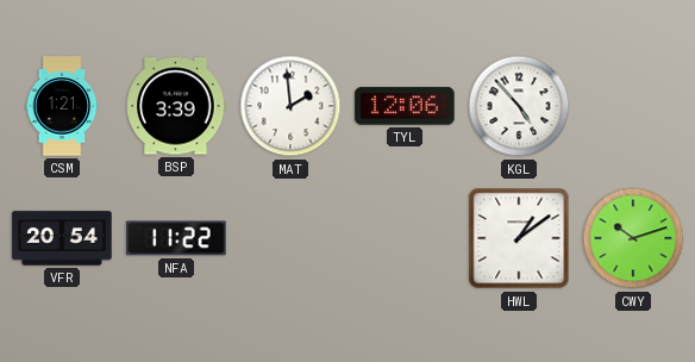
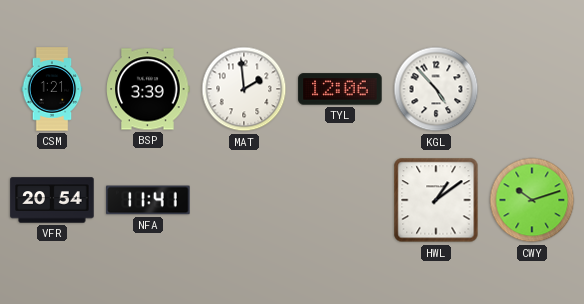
NFA: 11:22 -> 11:41
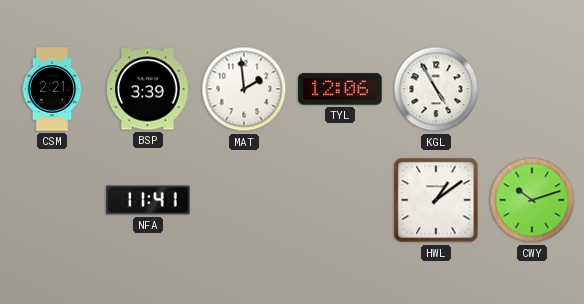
CSM: 1:21 -> 2:21
KGL: 4:53 -> 4:55
VFR: 20:54 -> none
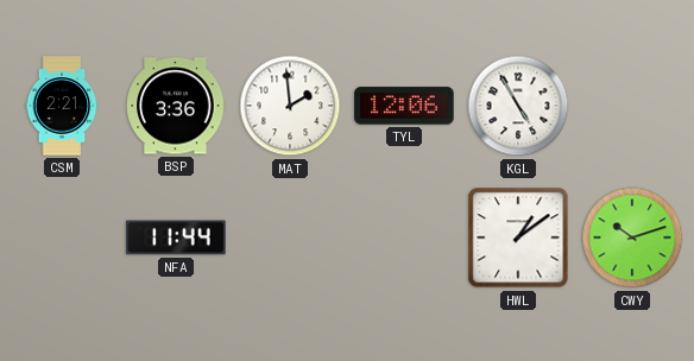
BSP: 3:39 -> 3:36
NFA: 11:41 -> 11:44
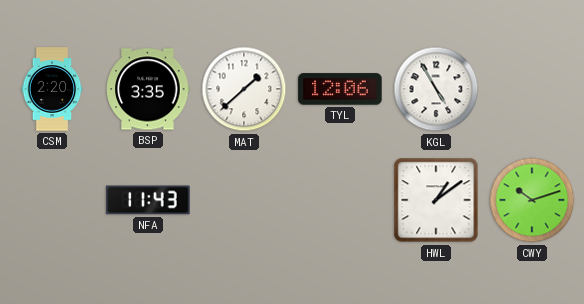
CSM: 2:21 -> 2:20
BSP: 3:36 -> 3:35
MAT: 1:59 -> 1:38
NFA: 11:44 -> 11:43
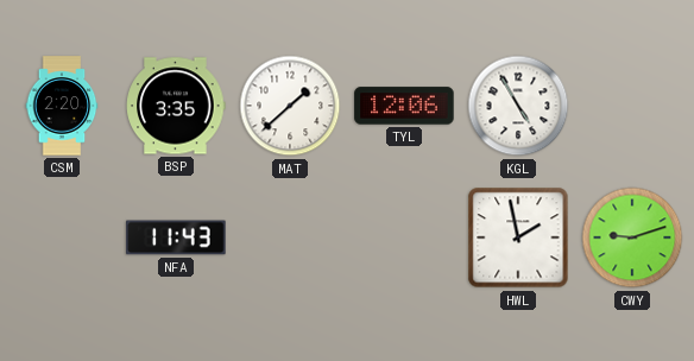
HWL: 1:09 -> 1:58
CWY: 10:12 -> 9:12
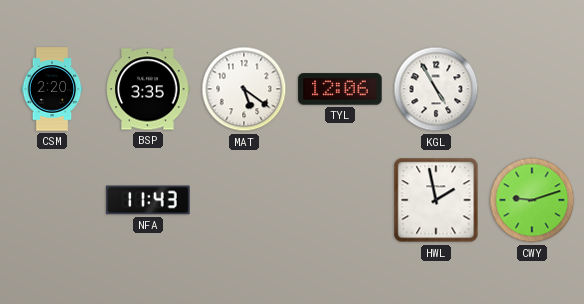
MAT: 1:38 -> 5:21
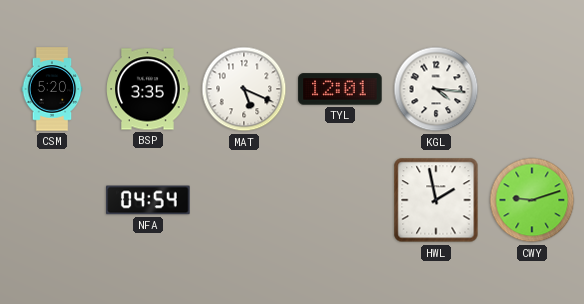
CSM: 2:20 -> 5:20
MAT: 5:21 -> 5:19
TYL: 12:06 -> 12:01
KGL: 4:55 -> 4:16
NFA: 11:43 -> 04:54
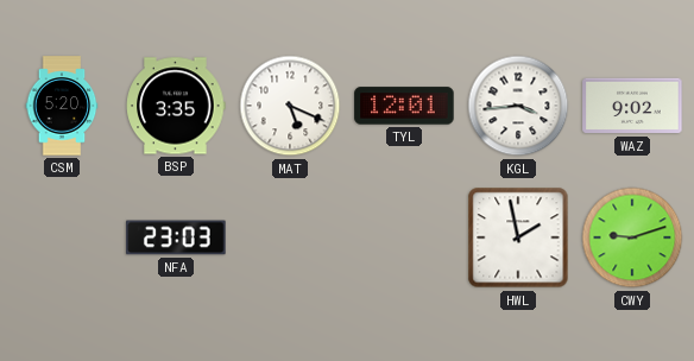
KGL: 4:16 -> 3:44
WAZ: none -> 9:02
NFA: 04:54 -> 23:03
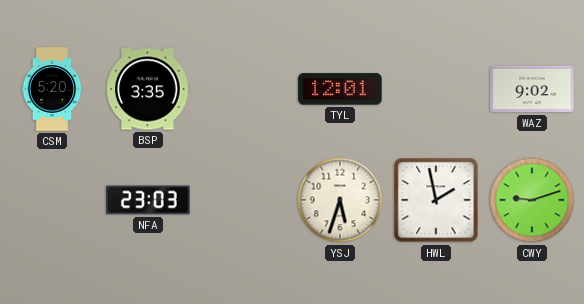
MAT: 5:19 -> none
KGL: 3:44 -> none
YSJ: none -> 5:33
